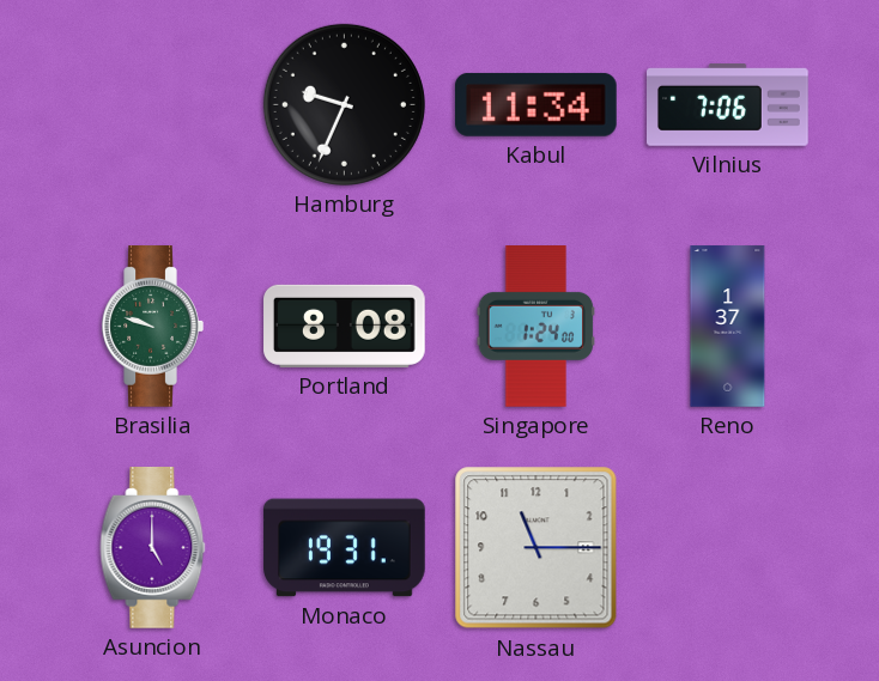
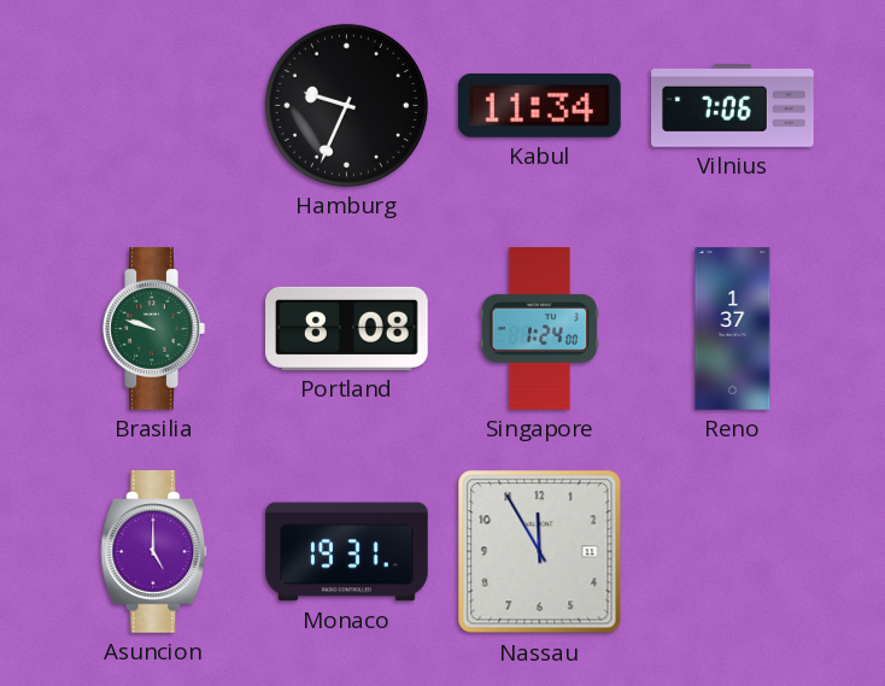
Nassau: 11:15 -> 11:55
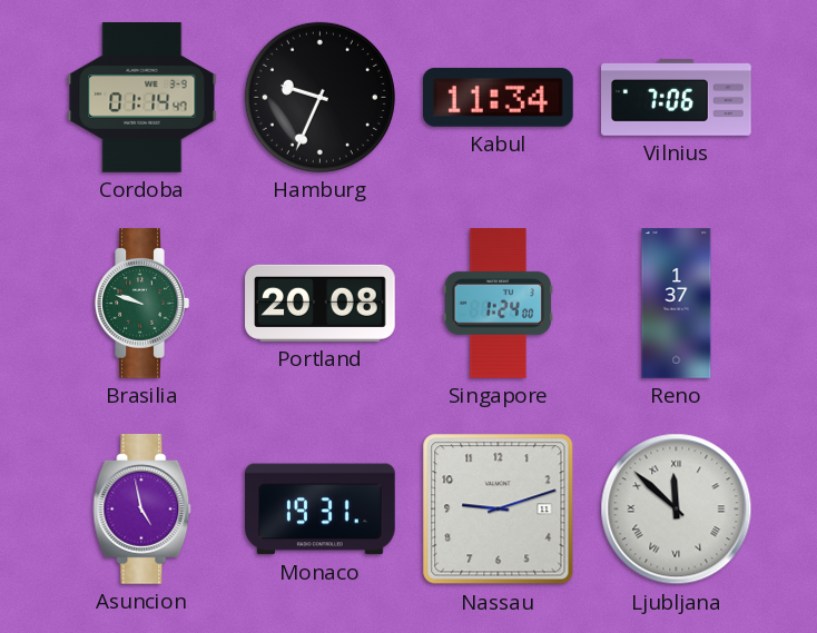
Cordoba: none -> 01:14
Portland: 8:08 -> 20:08
Asuncion: 5:00 -> 4:58
Nassau: 11:55 -> 9:12
Ljubljana: none -> 11:52
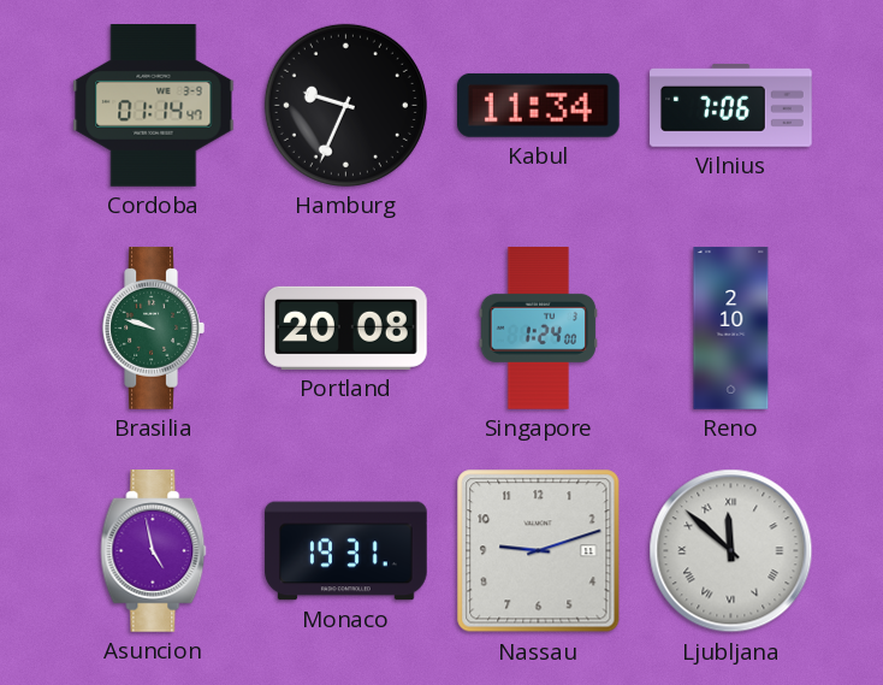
Reno: 1:37 -> 2:10
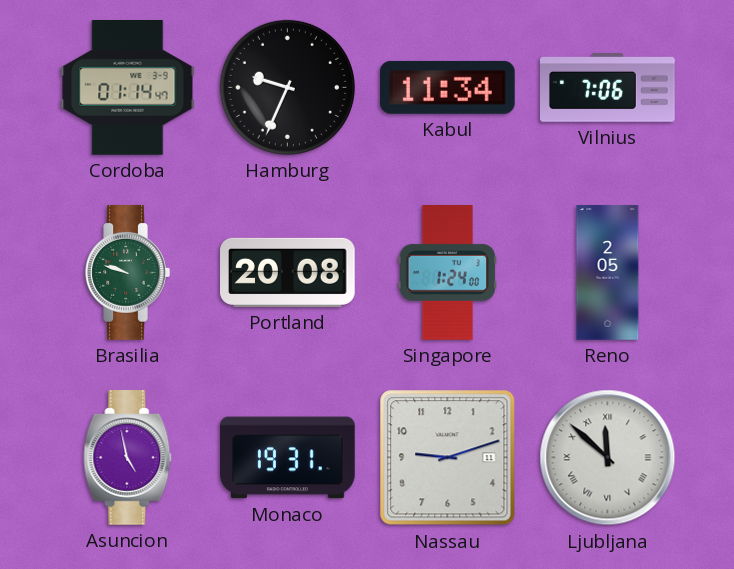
Reno: 2:10 -> 2:05
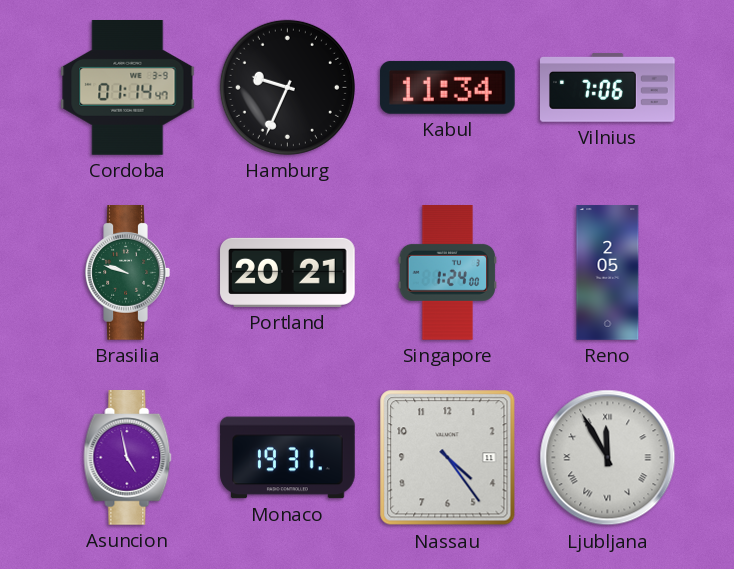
Portland: 20:08 -> 20:21
Nassau: 9:12 -> 4:24
Ljubljana: 11:52 -> 11:55
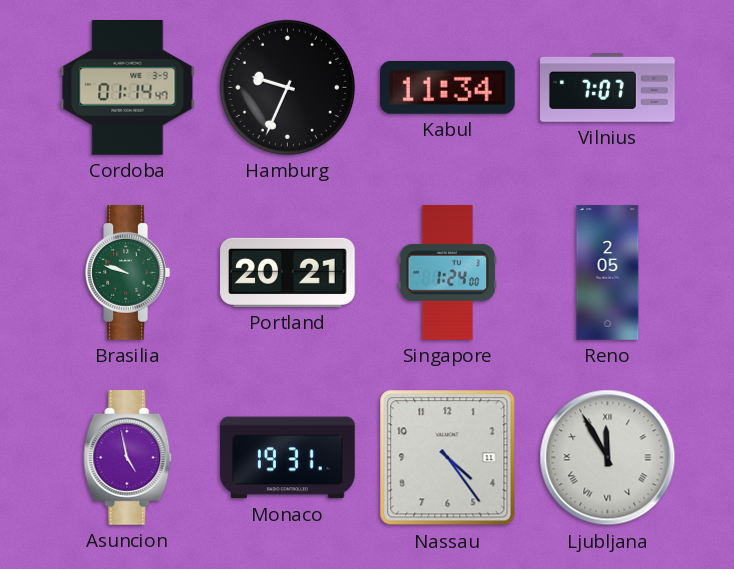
Vilnius: 7:06 -> 7:07
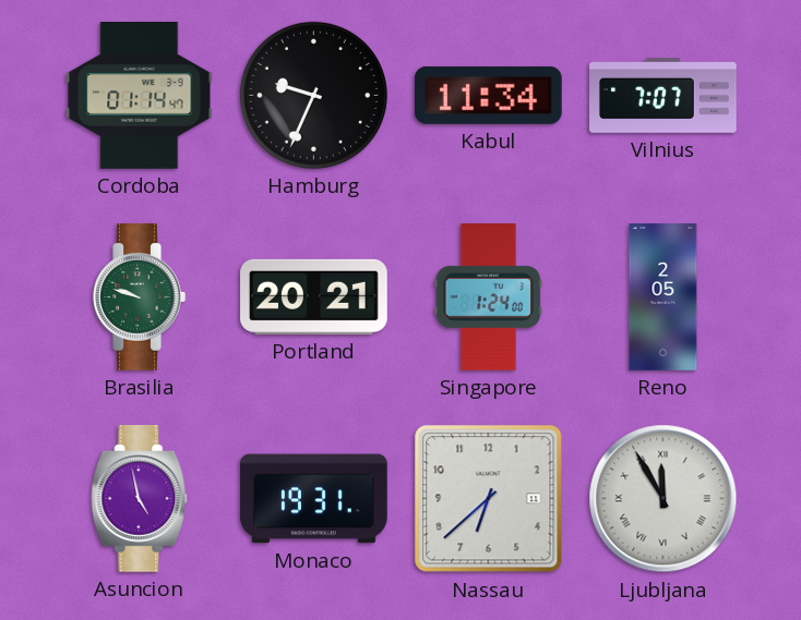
Nassau: 4:24 -> 6:38
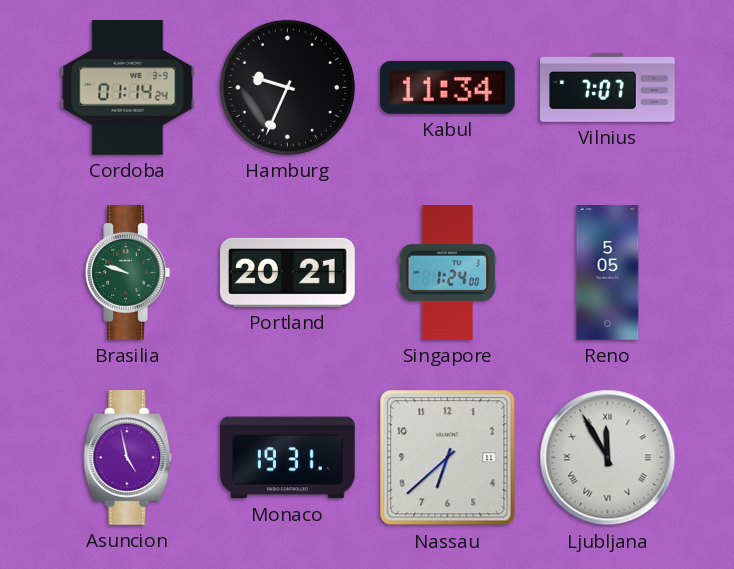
Cordoba: 01:14:47 -> 01:14:24
Reno: 2:05 -> 5:05
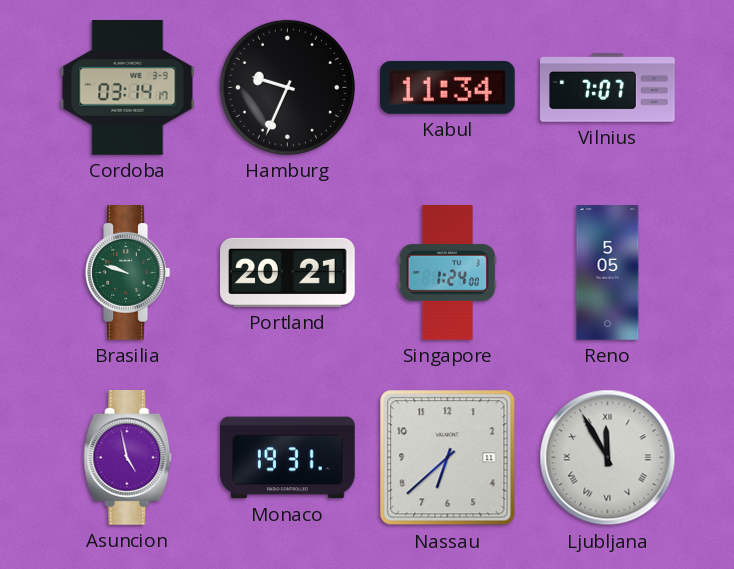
Cordoba: 01:14 -> 03:14
